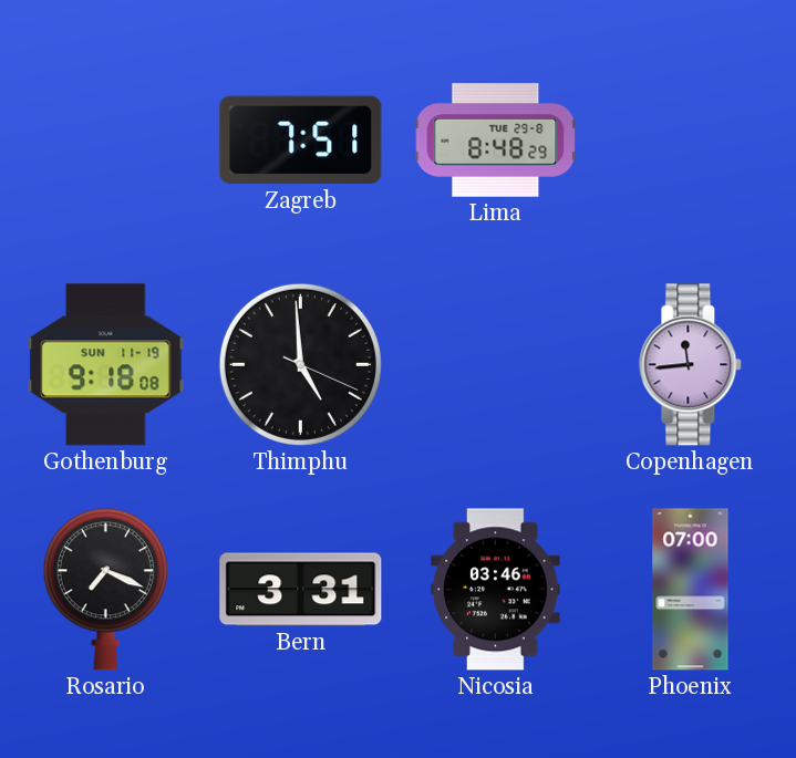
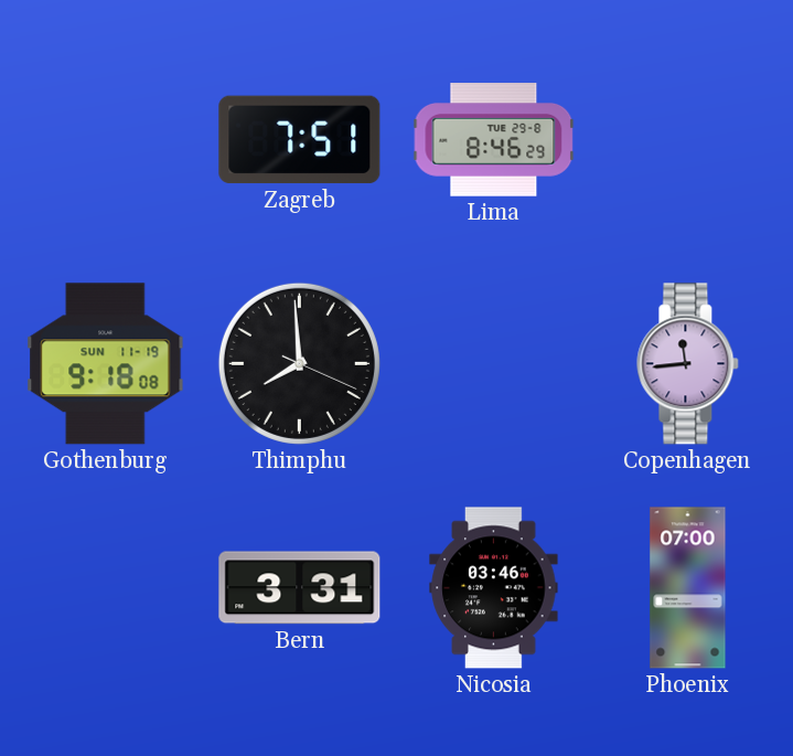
Lima: 8:48 -> 8:46
Thimphu: 4:59 -> 7:59
Rosario: 7:19 -> none
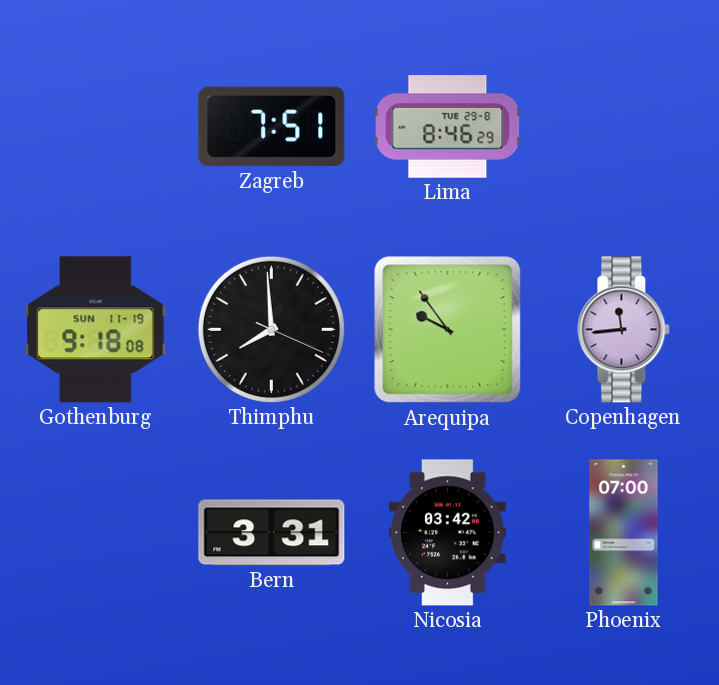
Arequipa: none -> 9:54
Nicosia: 03:46 -> 03:42
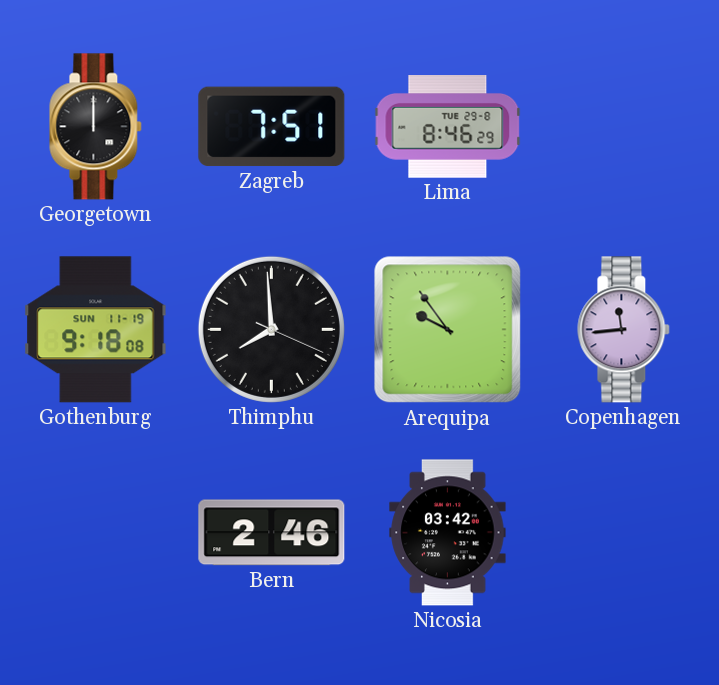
Georgetown: none -> 12:00
Bern: 3:31 -> 2:46
Phoenix: 07:00 -> none
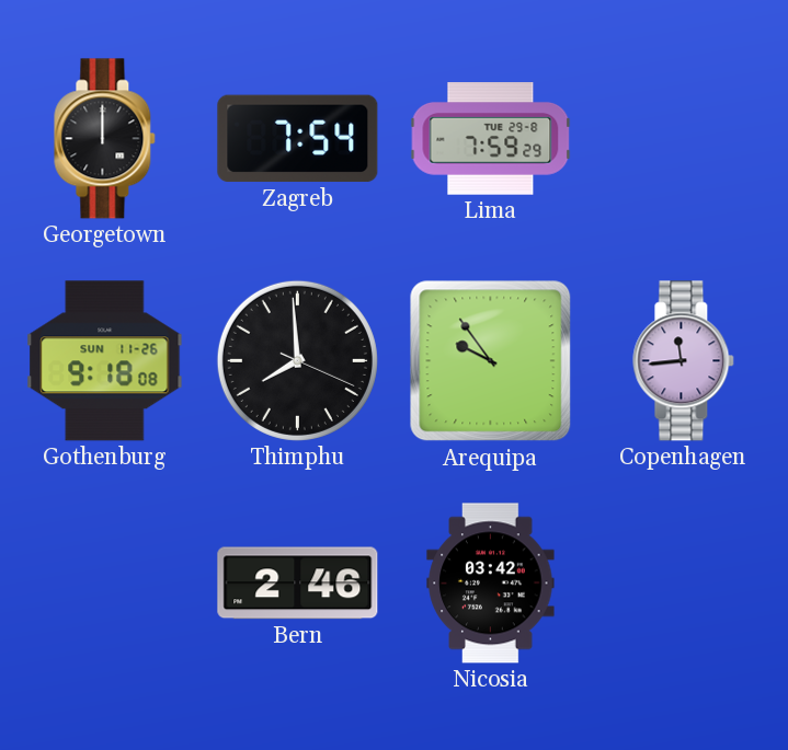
Zagreb: 7:51 -> 7:54
Lima: 8:46 -> 7:59
Gothenburg date: SUN 11-19 -> SUN 11-26
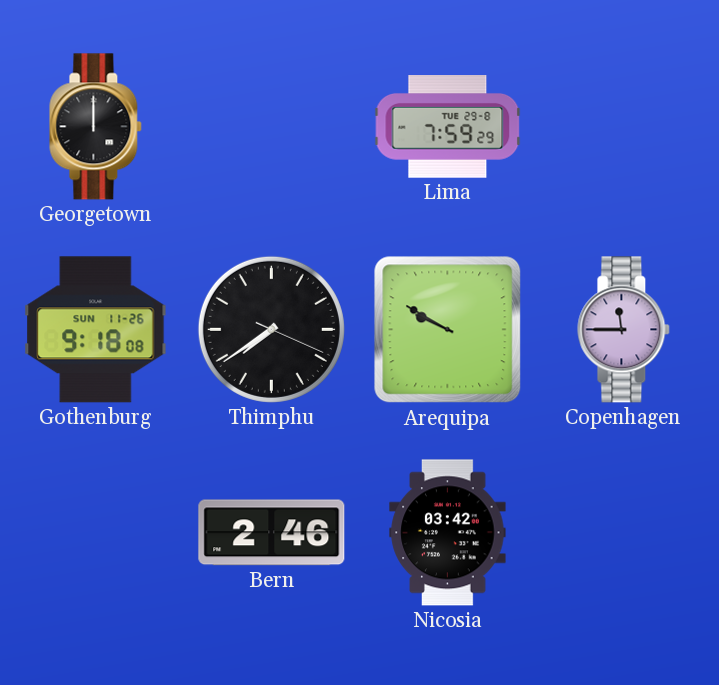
Zagreb: 7:54 -> none
Thimphu: 7:59 -> 7:39
Arequipa: 9:54 -> 9:50
Copenhagen: 11:44 -> 11:45
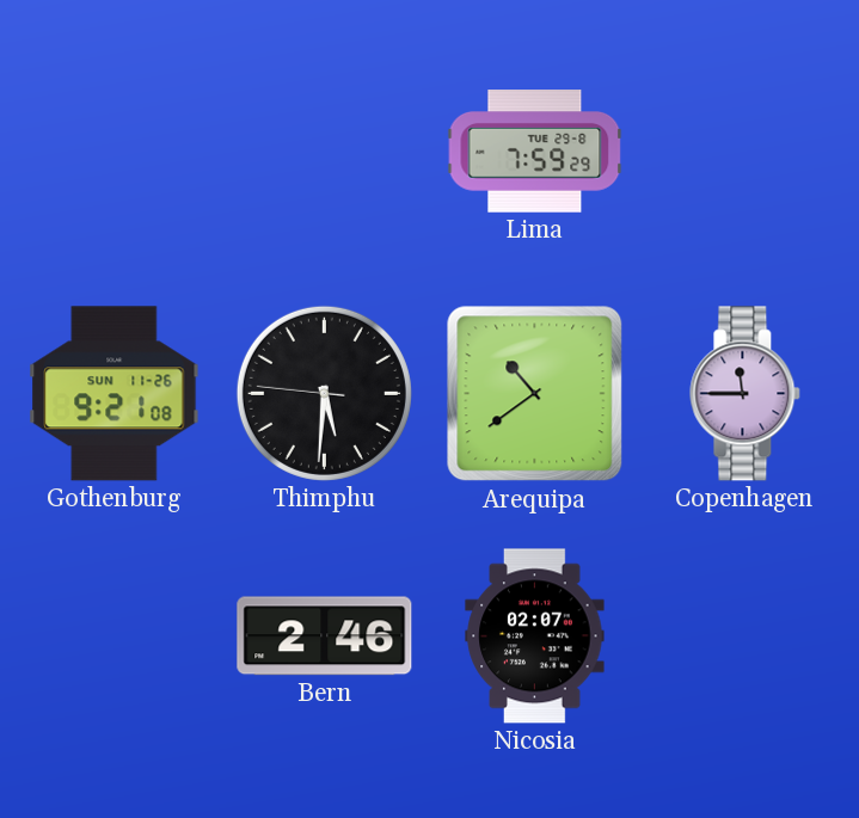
Georgetown: 12:00 -> none
Gothenburg: 9:18 -> 9:21
Thimphu: 7:39 -> 5:30
Arequipa: 9:50 -> 10:39
Nicosia: 03:42 -> 02:07
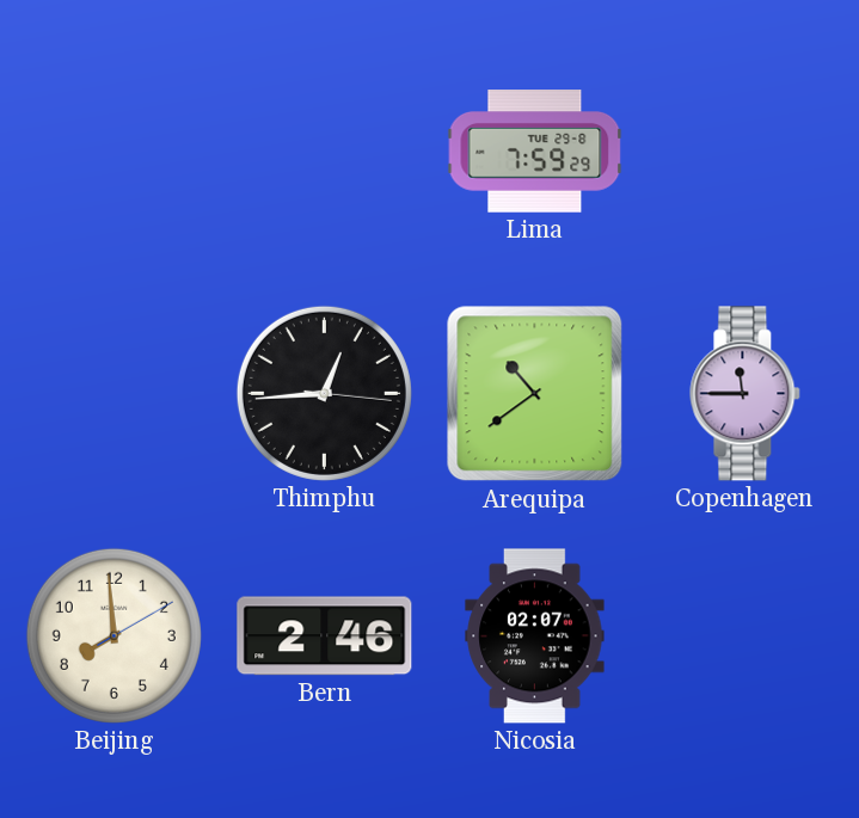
Gothenburg: 9:21 -> none
Thimphu: 5:30 -> 12:44
Beijing: none -> 7:59
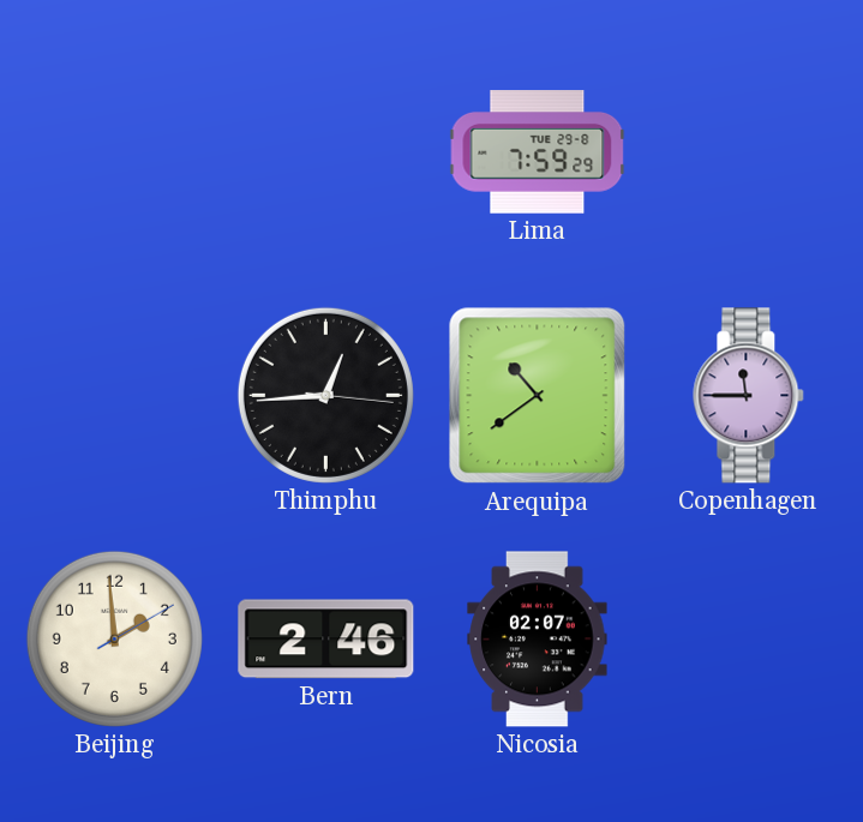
Beijing: 7:59 -> 1:59
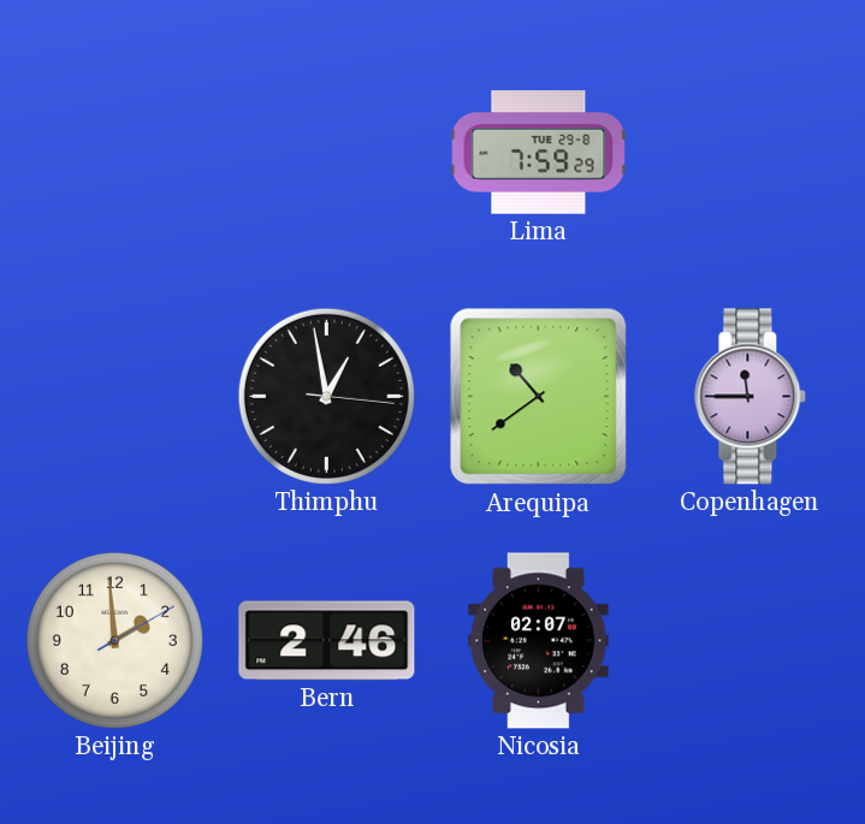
Thimphu: 12:44 -> 12:58
